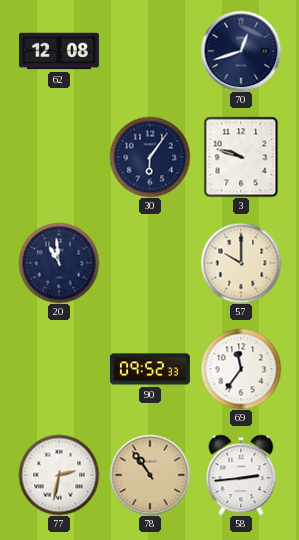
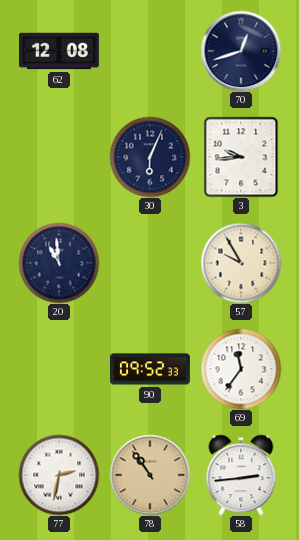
30: 6:06 -> 6:04
3: 9:48 -> 9:44
57: 10:00 -> 9:55
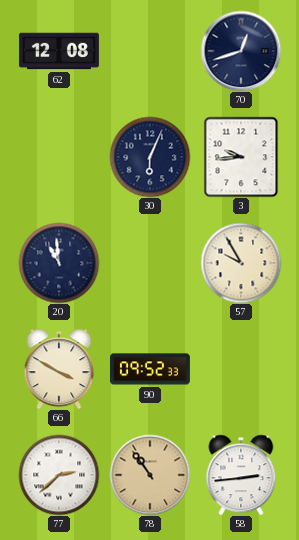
66: none -> 3:50
69: 11:36 -> none
77: 2:32 -> 2:38
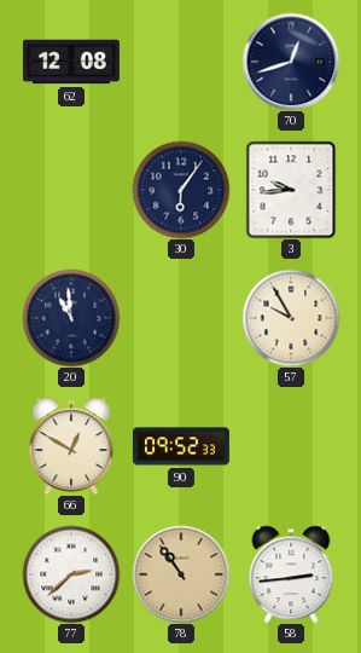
30: 6:04 -> 6:06
66: 3:50 -> 12:50
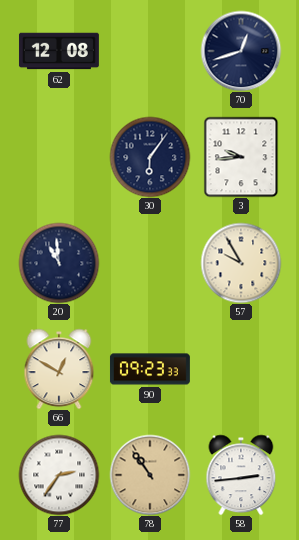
90: 09:52 -> 09:23
77: 2:38 -> 2:36
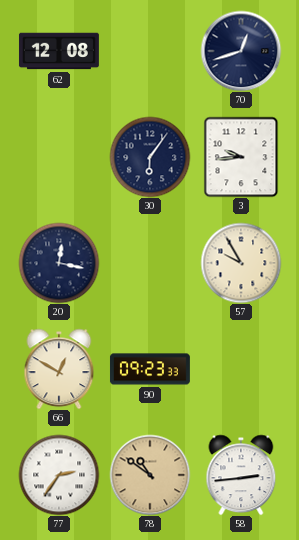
20: 10:59 -> 12:17
78: 10:54 -> 10:51
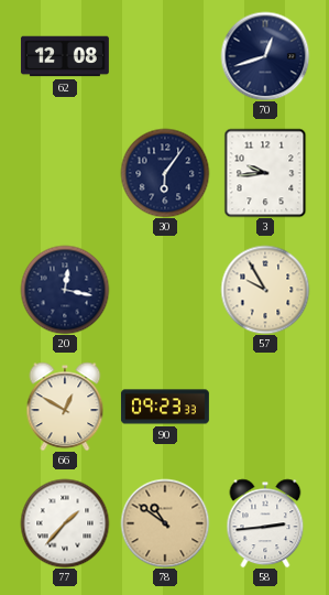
77: 2:36 -> 1:37
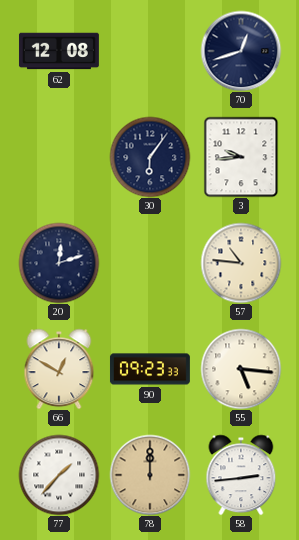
20: 12:17 -> 12:12
57: 9:55 -> 10:46
55: none -> 5:16
78: 10:51 -> 12:00
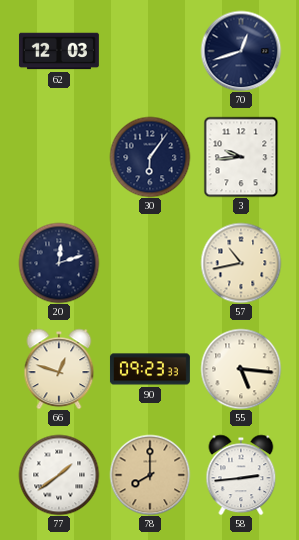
62: 12:08 -> 12:03
57: 10:46 -> 10:43
66: 12:50 -> 12:48
77: 1:37 -> 1:39
78: 12:00 -> 8:00
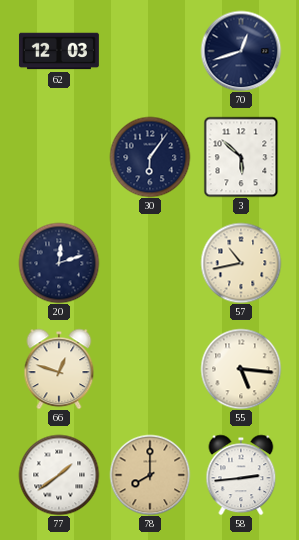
3: 9:44 -> 5:52
90: 09:23 -> none
